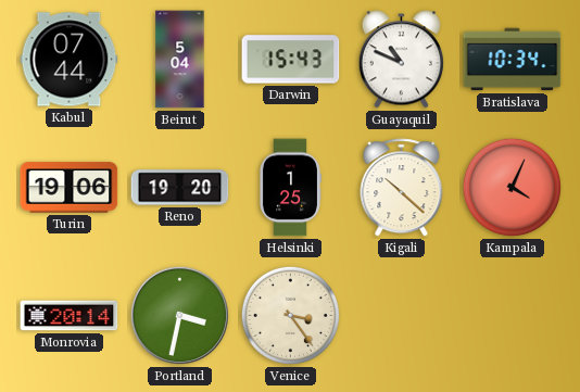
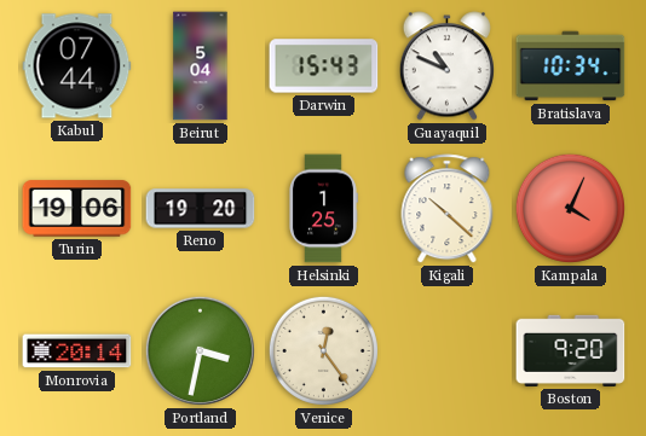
Venice: 3:24 -> 12:24
Boston: none -> 9:20
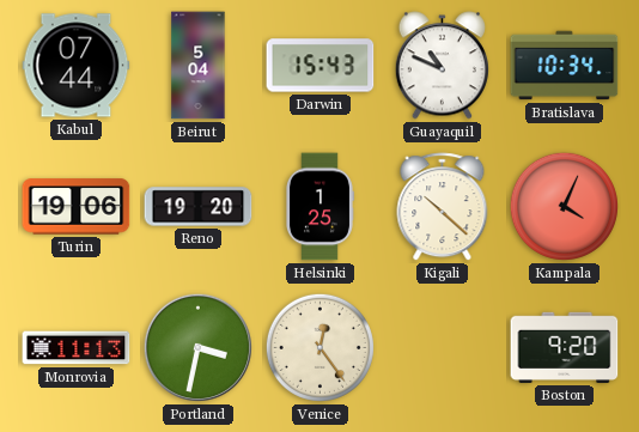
Monrovia: 20:14 -> 11:13
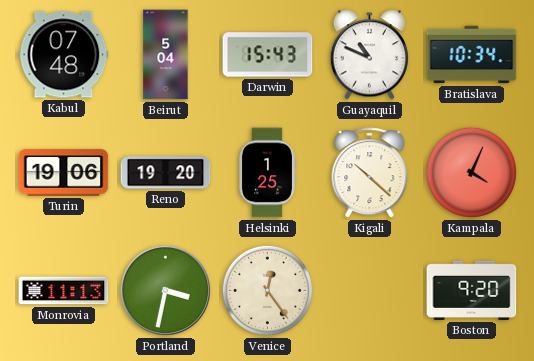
Kabul: 07:44 -> 07:48
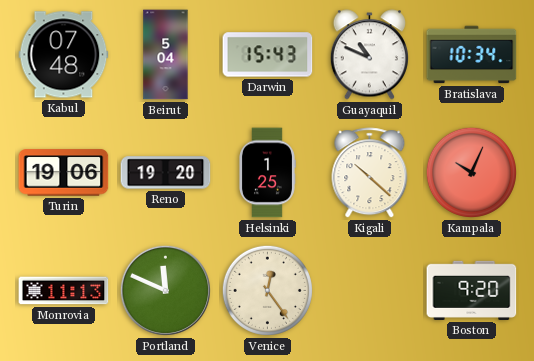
Kampala: 4:04 -> 10:04
Portland: 3:32 -> 11:49
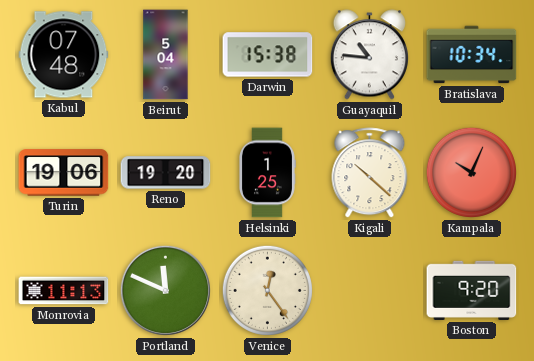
Darwin: 15:43 -> 15:38
Guayaquil: 10:49 -> 10:46
